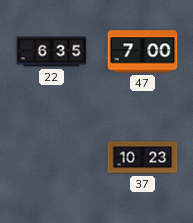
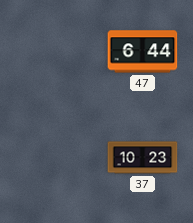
22: 6:35 -> none
47: 7:00 -> 6:44
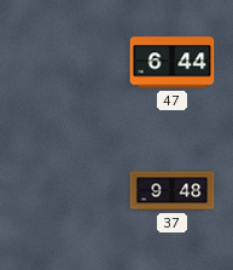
37: 10:23 -> 9:48
